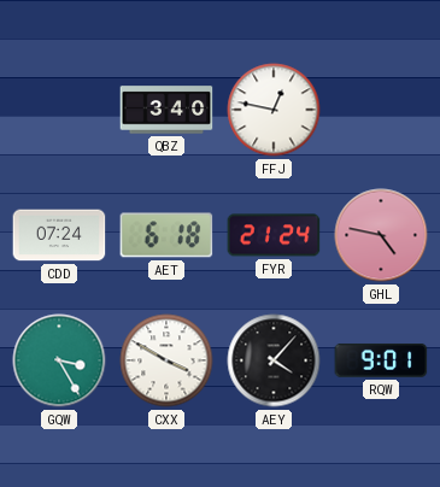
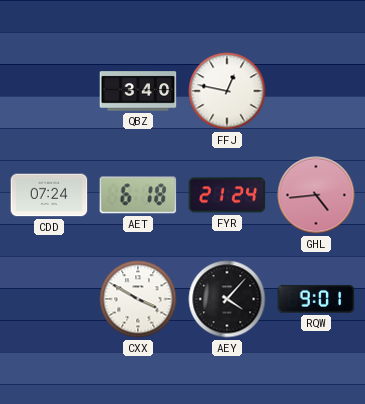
GHL: 4:47 -> 4:44
GQW: 3:25 -> none
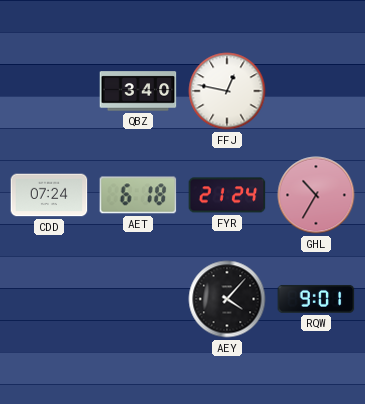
GHL: 4:44 -> 10:35
CXX: 3:50 -> none
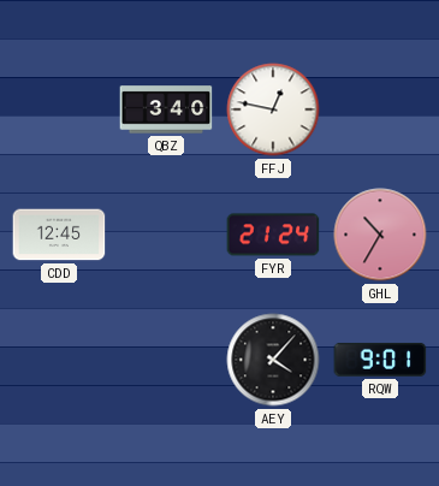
CDD: 07:24 -> 12:45
AET: 6:18 -> none
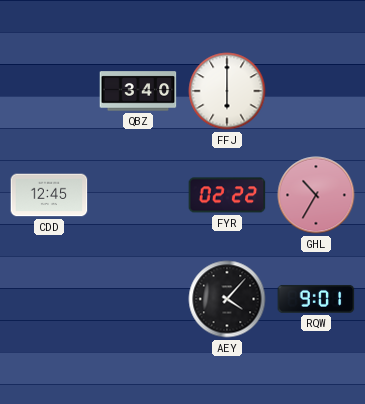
FFJ: 12:47 -> 6:00
FYR: 21:24 -> 02:22
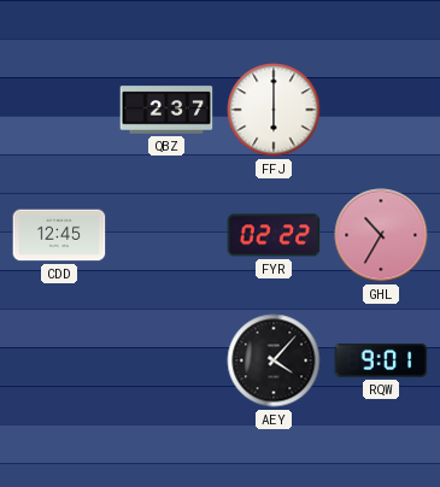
QBZ: 3:40 -> 2:37
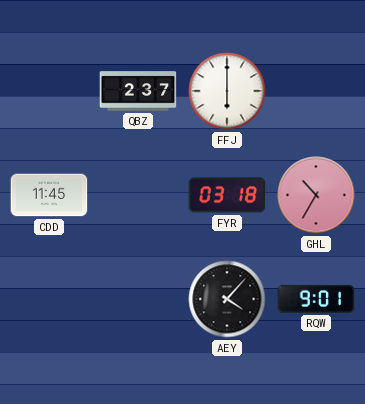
CDD: 12:45 -> 11:45
FYR: 02:22 -> 03:18
